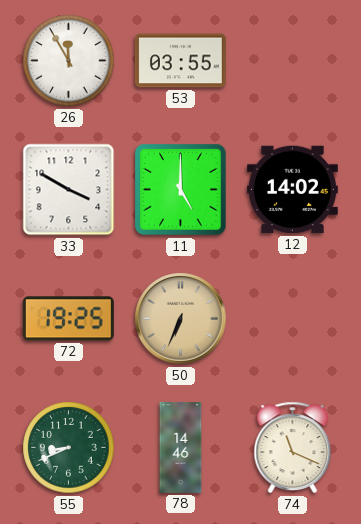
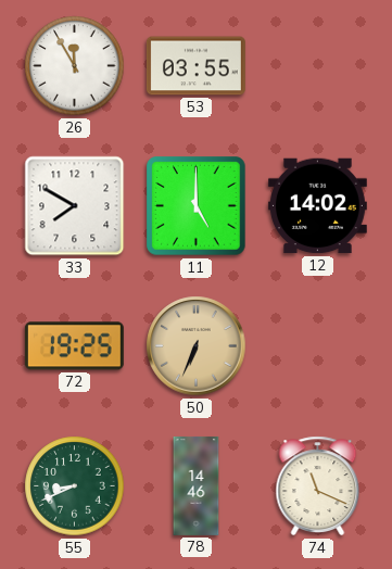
33: 3:50 -> 7:50
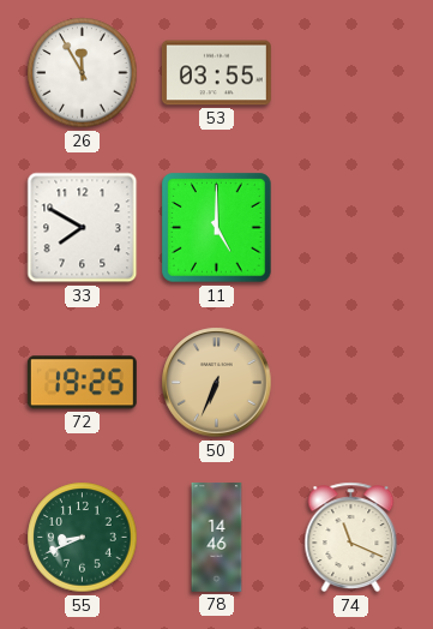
12: 14:02 -> none
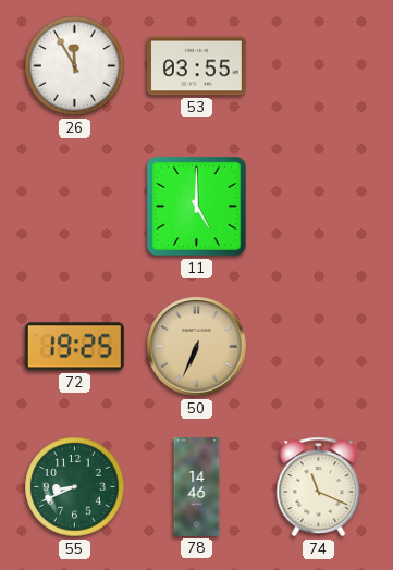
33: 7:50 -> none
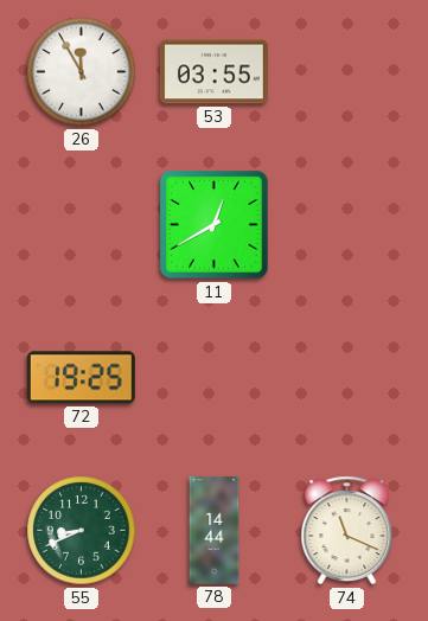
11: 5:00 -> 12:40
50: 6:34 -> none
78: 14:46 -> 14:44
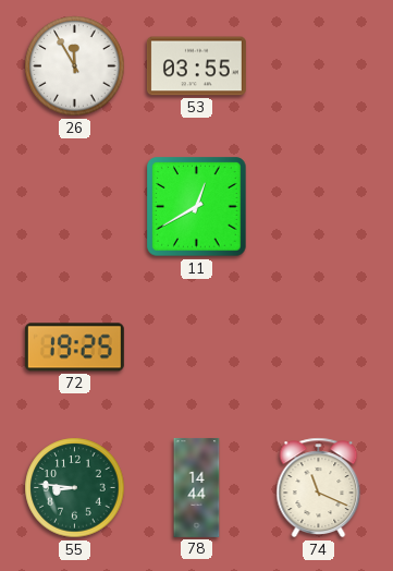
55: 8:41 -> 8:46
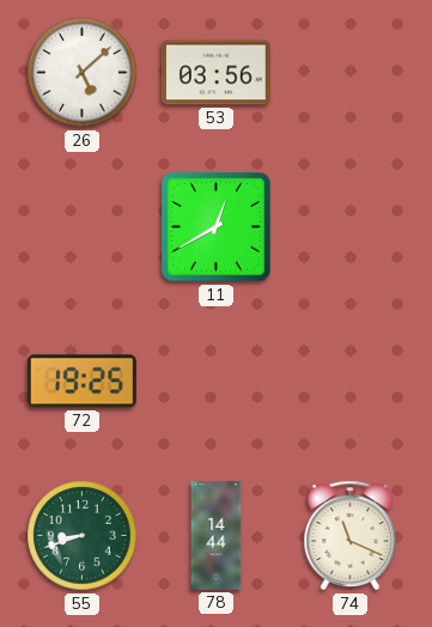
26: 11:55 -> 5:08
53: 03:55 -> 03:56
55: 8:46 -> 8:42
